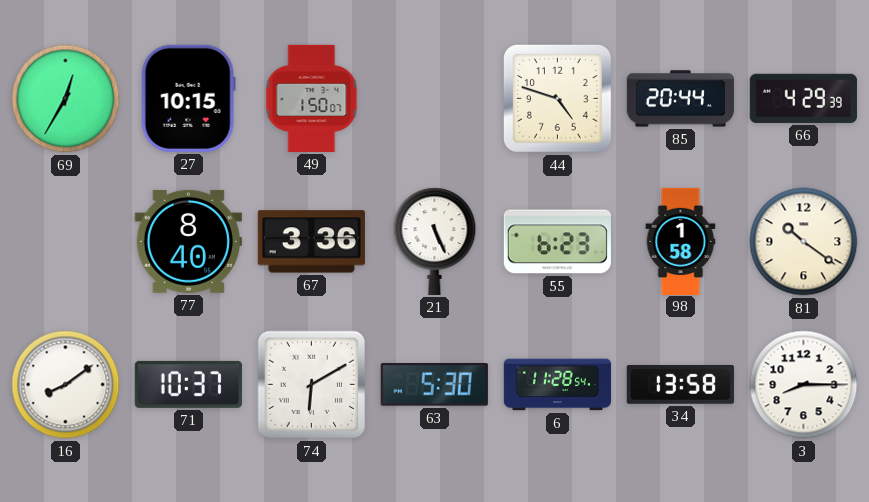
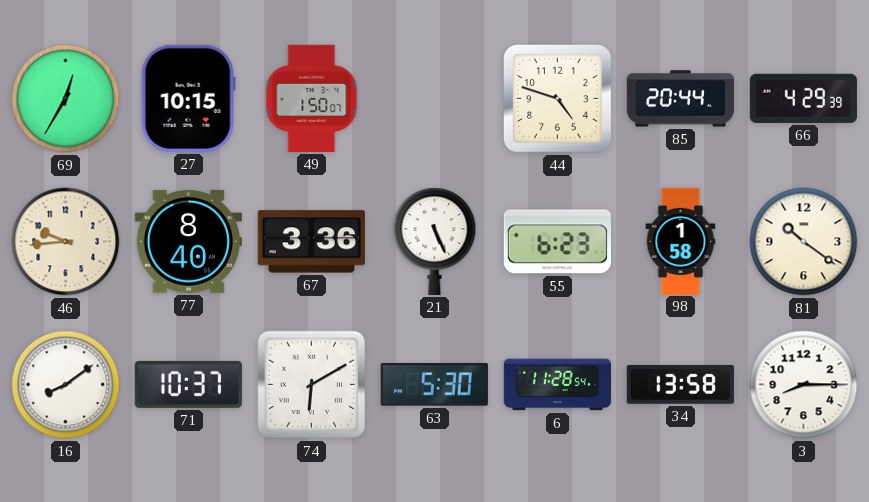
46: none -> 9:44
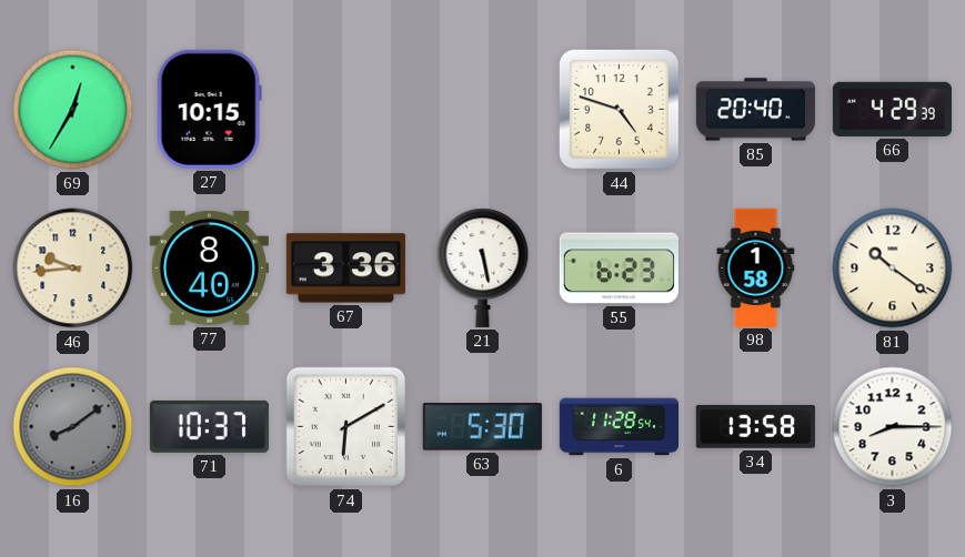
49: 1:50 -> none
85: 20:44 -> 20:40
21: 5:26 -> 5:28
16 dial: white -> grey
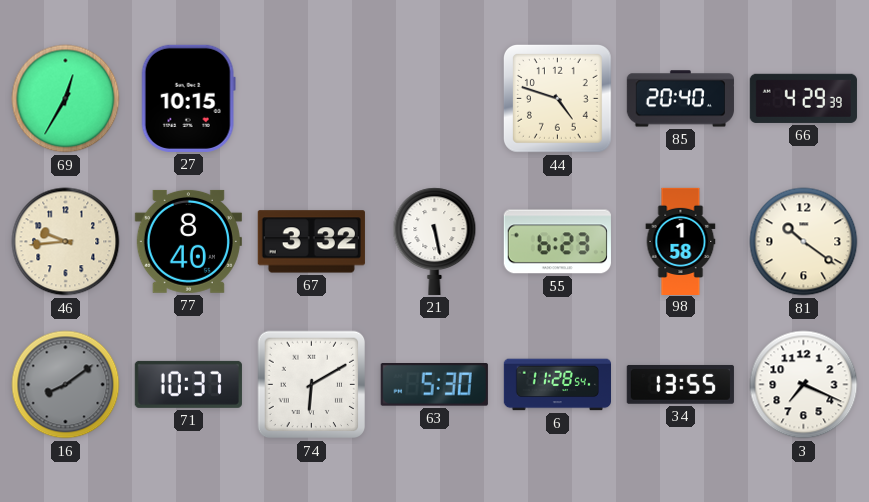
67: 3:36 -> 3:32
34: 13:58 -> 13:55
3: 8:15 -> 7:19
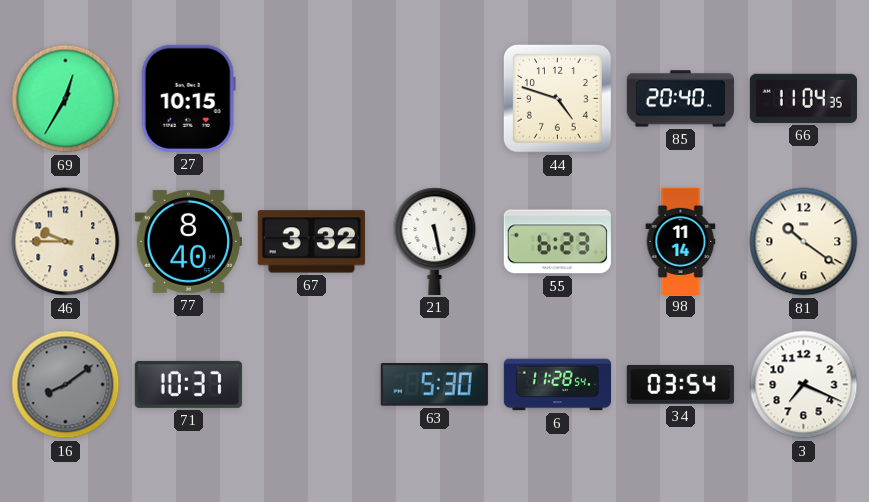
66: 4:29 -> 11:04
46: 9:44 -> 9:45
98: 1:58 -> 11:14
74: 6:10 -> none
34: 13:55 -> 03:54
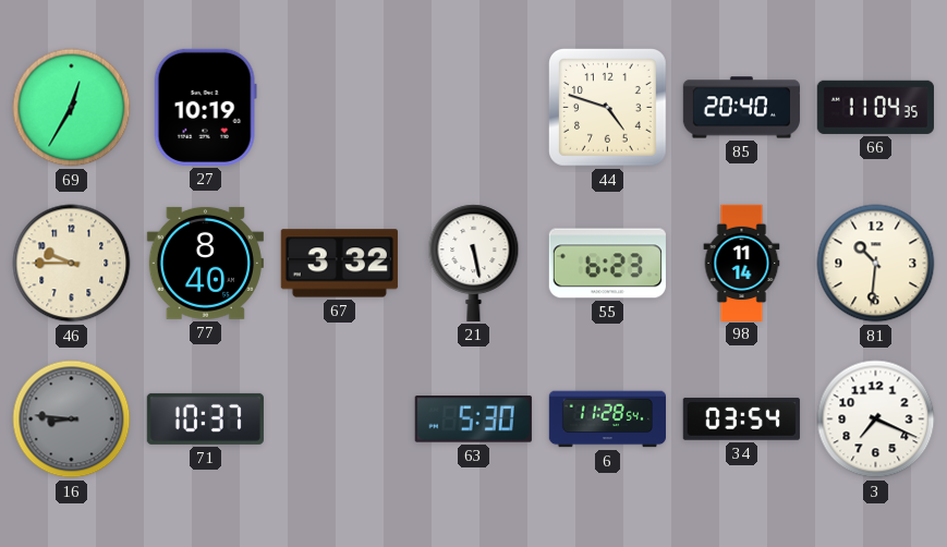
27: 10:15 -> 10:19
81: 10:21 -> 10:31
16: 8:09 -> 8:46
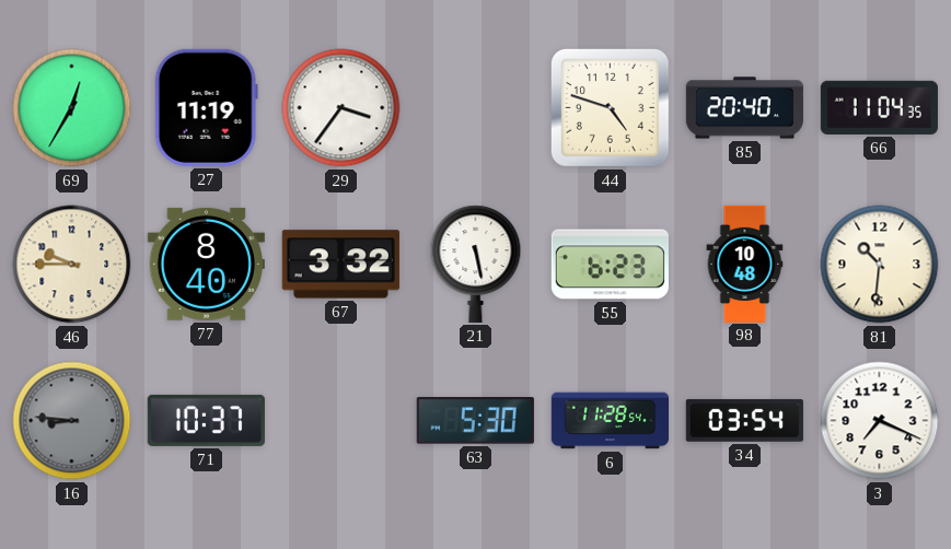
27: 10:19 -> 11:19
29: none -> 3:36
98: 11:14 -> 10:48
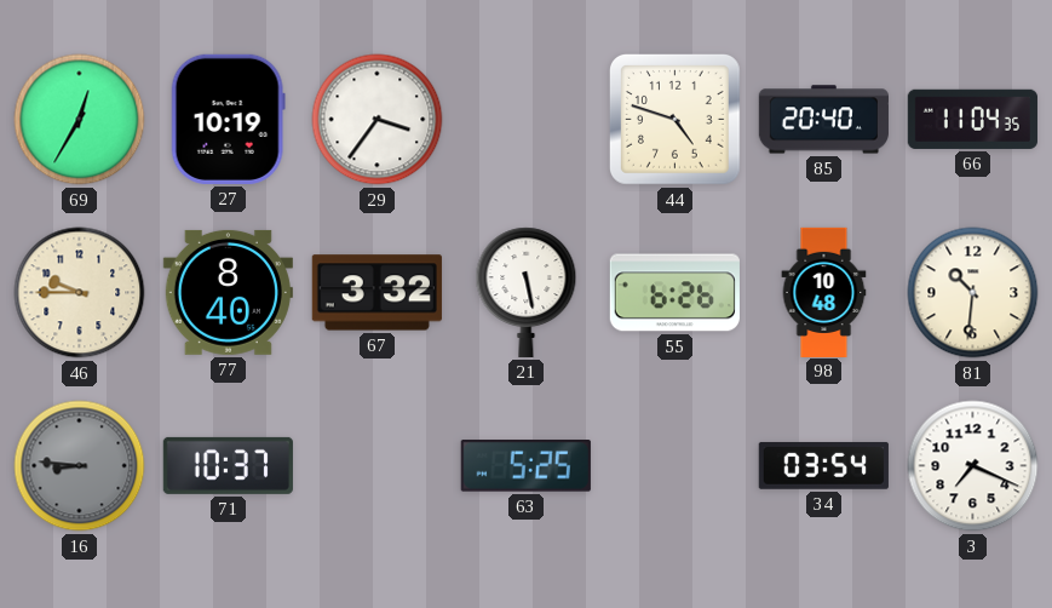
27: 11:19 -> 10:19
55: 6:23 -> 6:26
63: 5:30 -> 5:25
6: 11:28 -> none
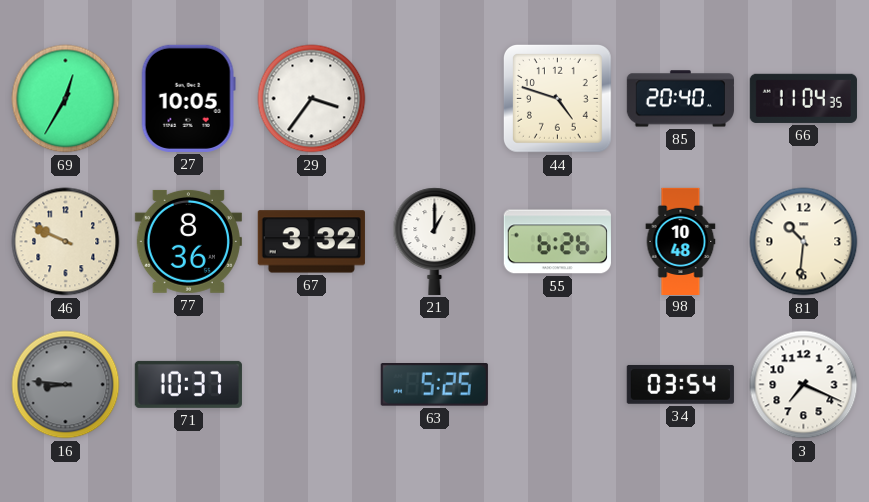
27: 10:19 -> 10:05
46: 9:45 -> 9:49
77: 8:40 -> 8:36
21: 5:28 -> 1:00
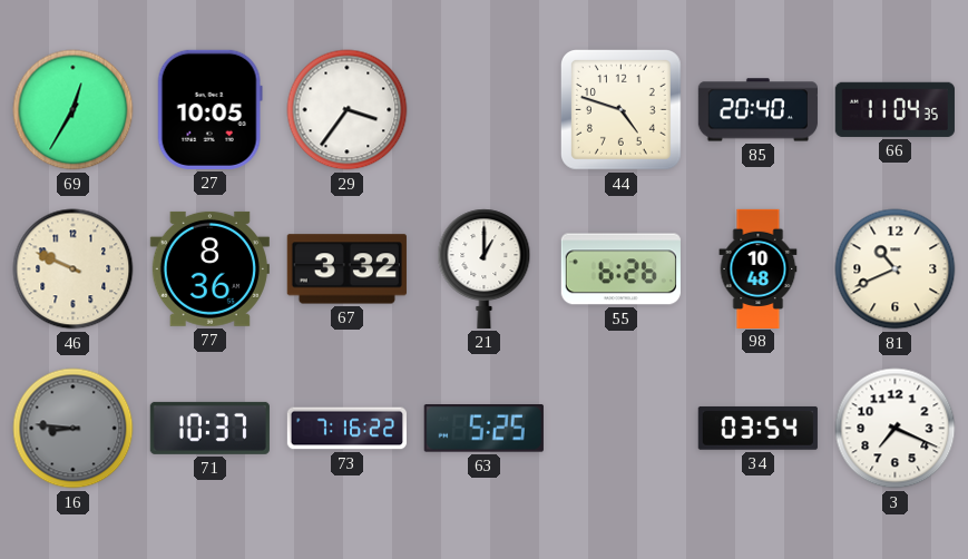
81: 10:31 -> 10:41
73: none -> 7:16
